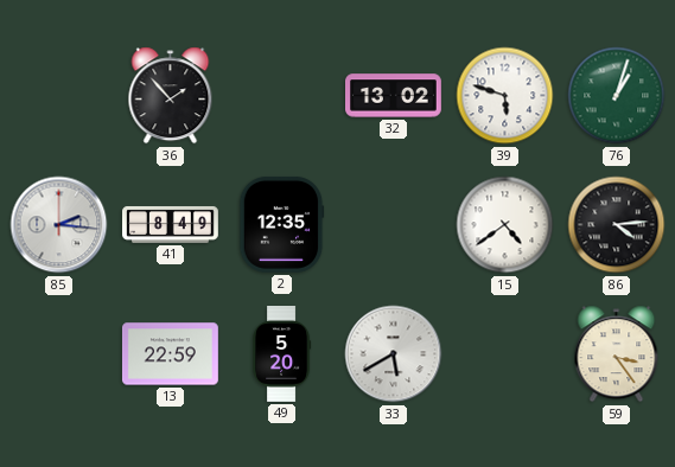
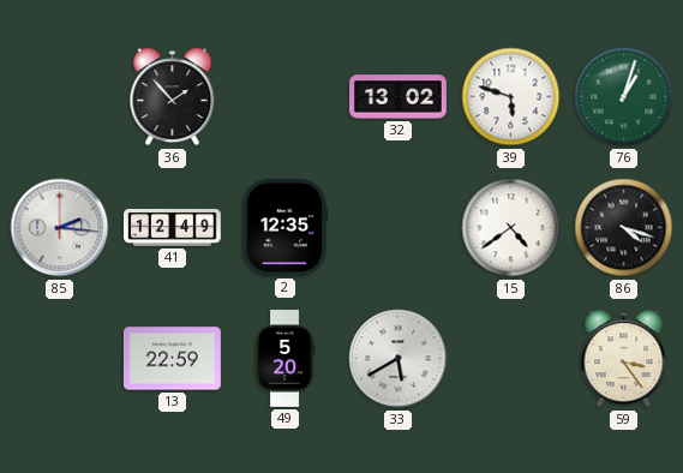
41: 8:49 -> 12:49
86: 4:14 -> 4:18
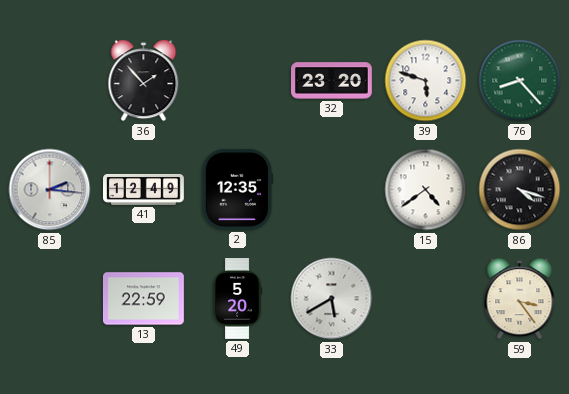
32: 13:02 -> 23:20
76: 1:03 -> 8:23
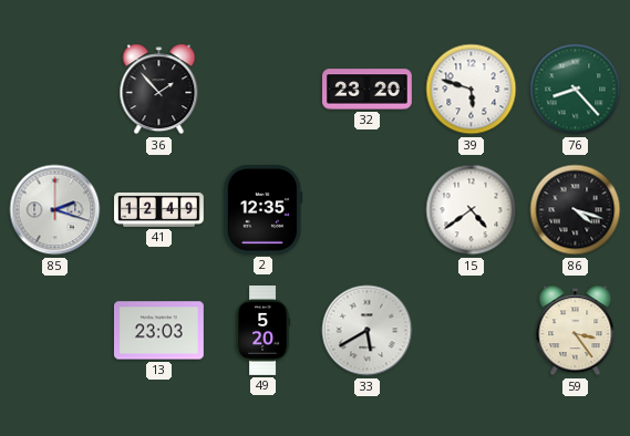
85: 2:16 -> 2:18
13: 22:59 -> 23:03
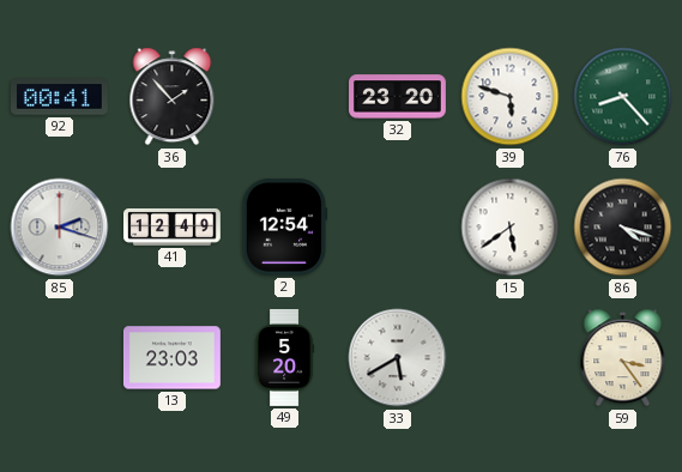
92: none -> 00:41
2: 12:35 -> 12:54
15: 4:39 -> 5:39
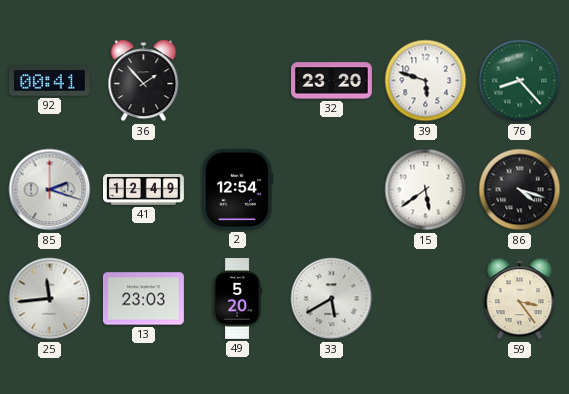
25: none -> 11:44
